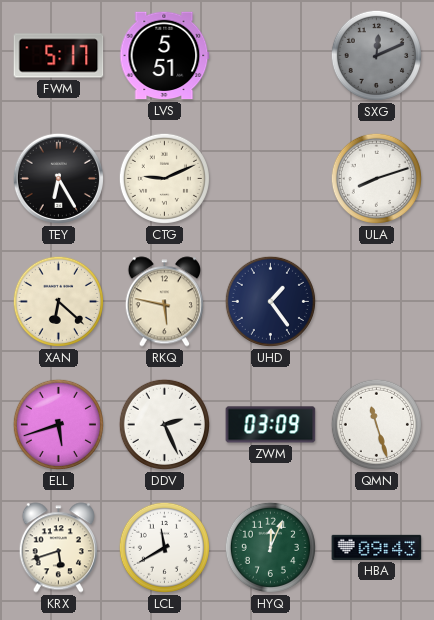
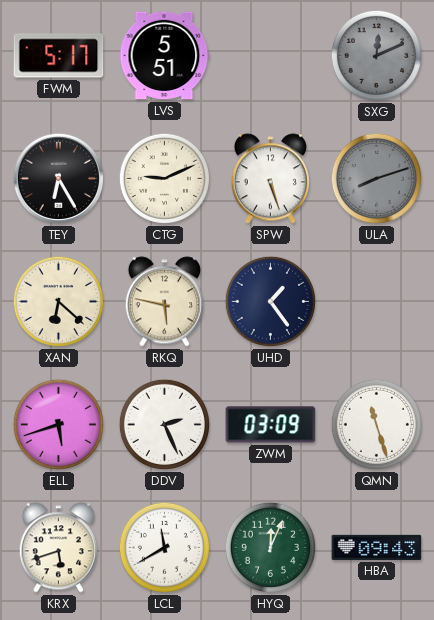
SPW: none -> 5:27
ULA dial: white -> grey
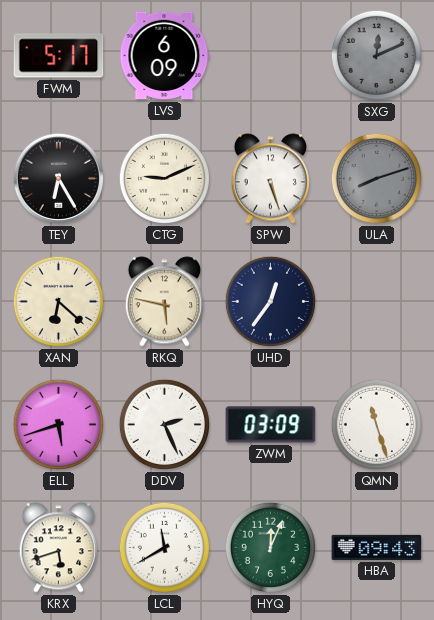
LVS: 5:51 -> 6:09
UHD: 1:24 -> 12:36
